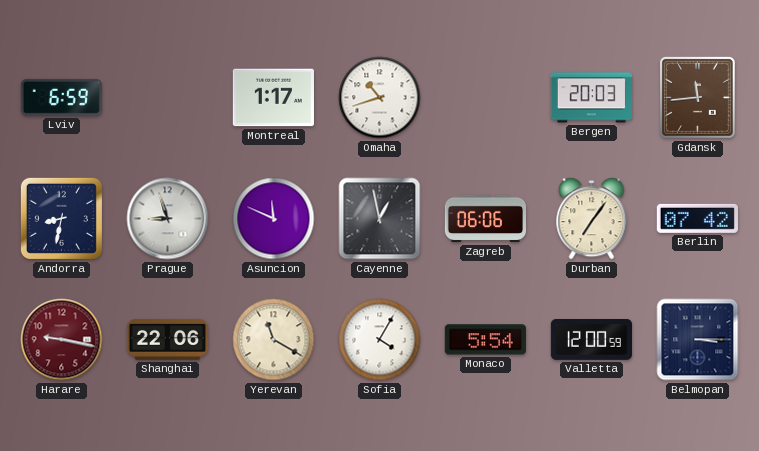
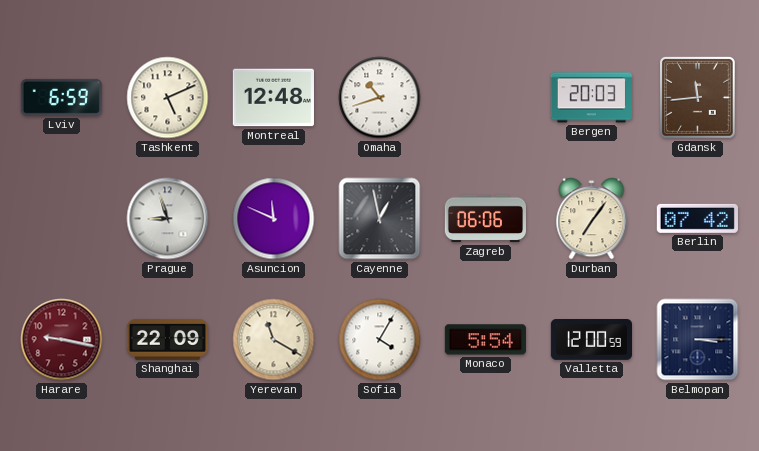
Tashkent: none -> 5:11
Montreal: 1:17 -> 12:48
Andorra: 8:32 -> none
Shanghai: 22:06 -> 22:09
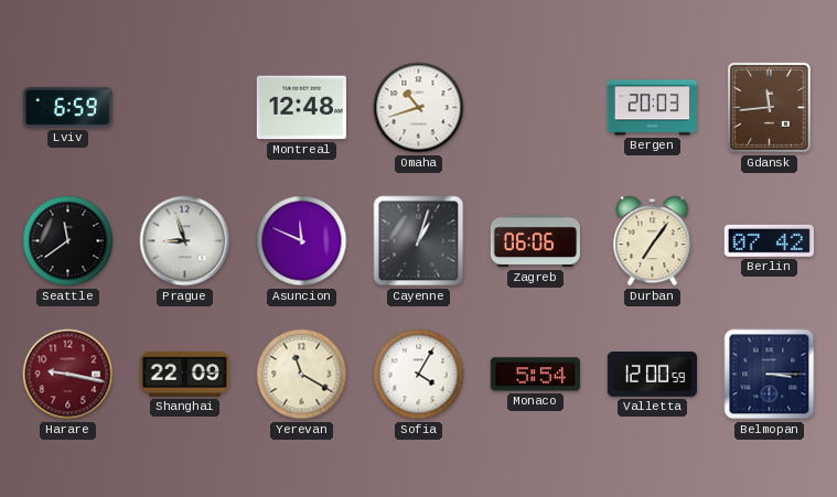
Tashkent: 5:11 -> none
Seattle: none -> 11:39
Cayenne: 12:58 -> 1:03
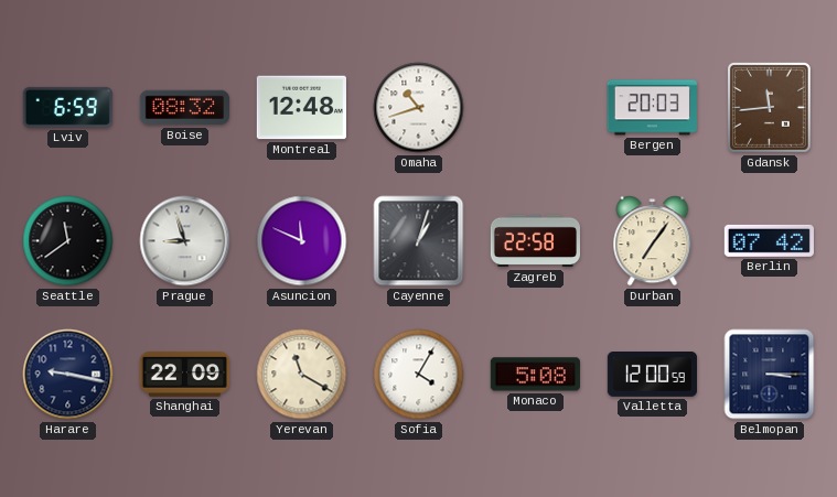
Boise: none -> 08:32
Zagreb: 06:06 -> 22:58
Harare dial: burgundy -> navy
Monaco: 5:54 -> 5:08
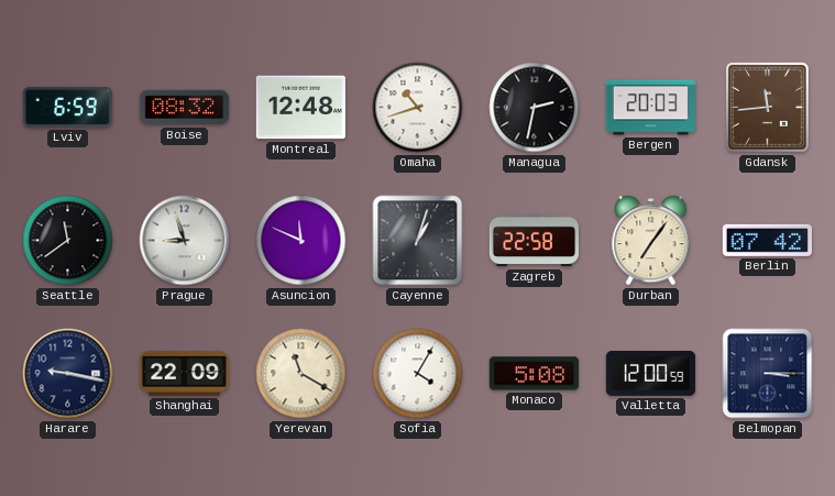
Managua: none -> 2:32
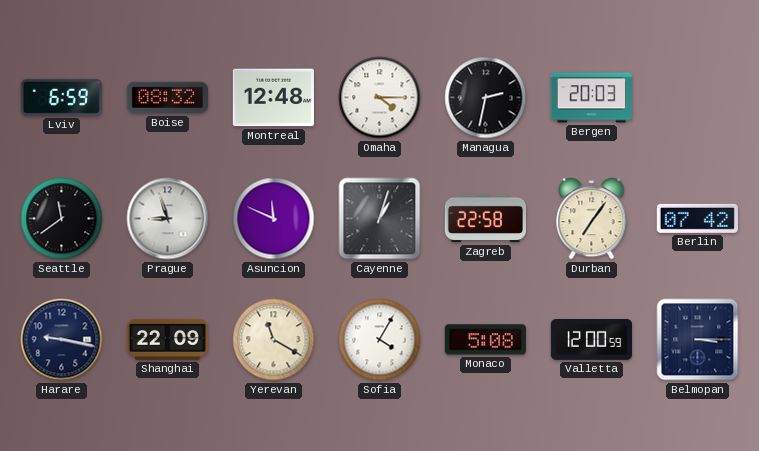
Omaha: 10:42 -> 4:15
Gdansk: 11:44 -> none
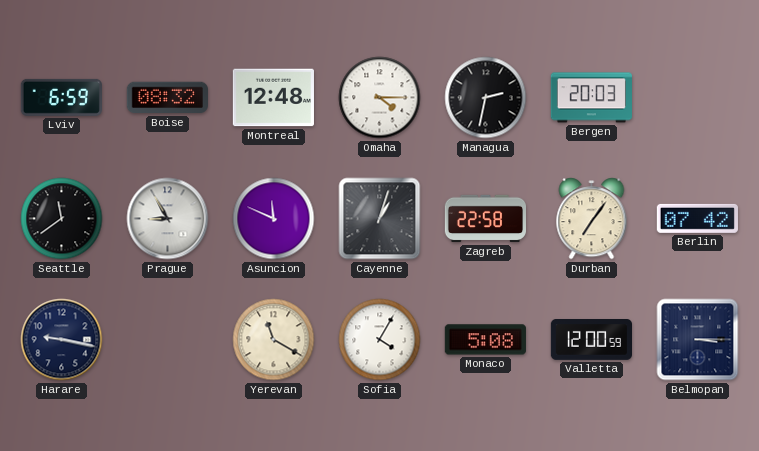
Prague: 8:57 -> 8:55
Shanghai: 22:09 -> none
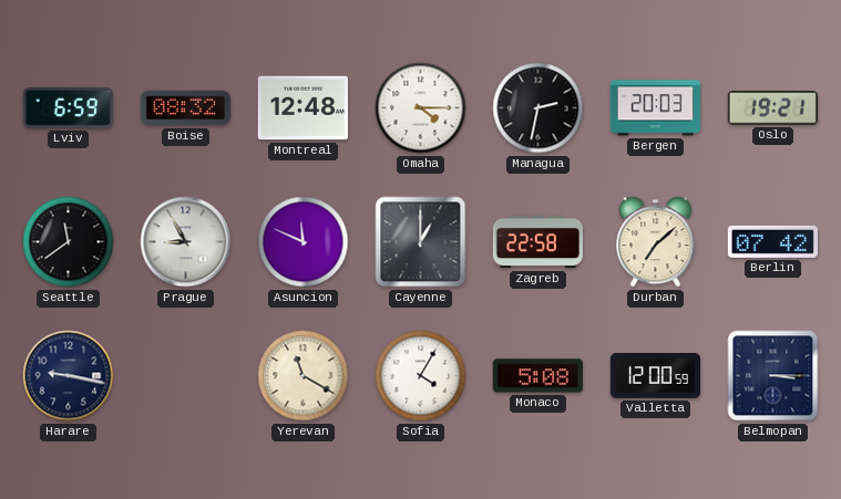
Oslo: none -> 19:21
Cayenne: 1:03 -> 1:00
Durban: 7:06 -> 7:08
